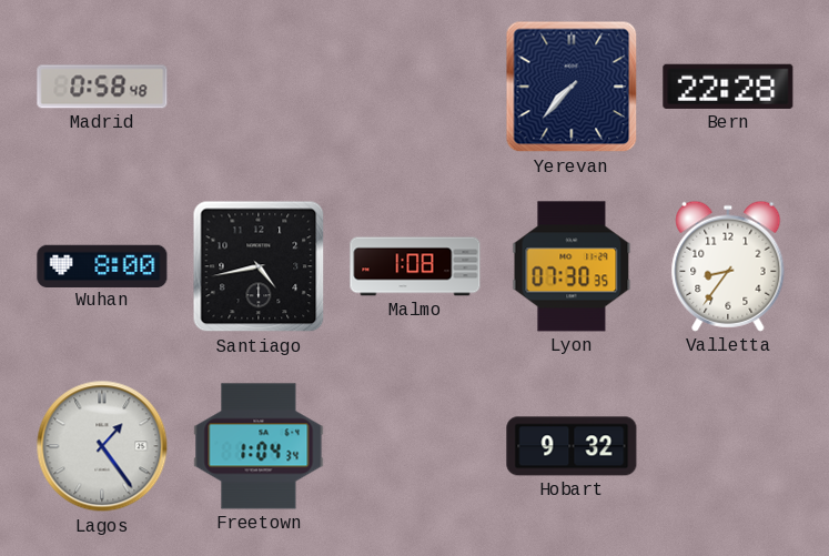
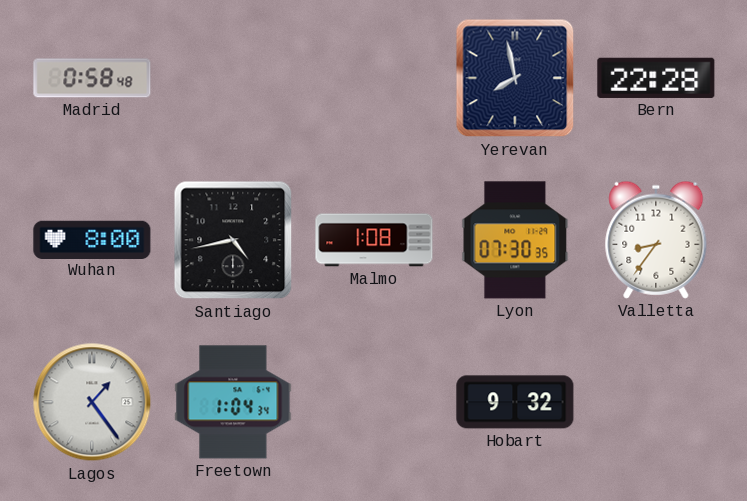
Yerevan: 7:37 -> 7:58
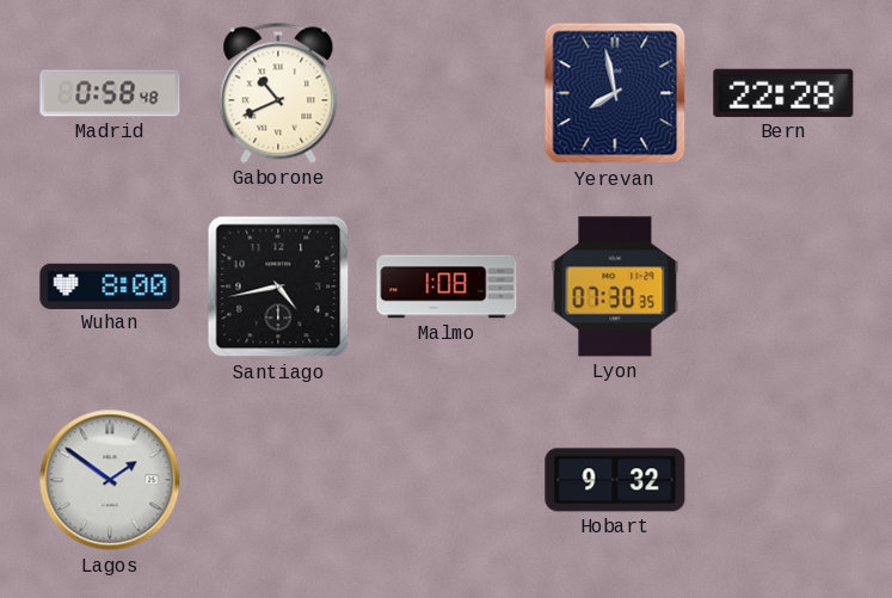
Gaborone: none -> 10:41
Valletta: 8:36 -> none
Lagos: 1:24 -> 1:51
Freetown: 1:04 -> none
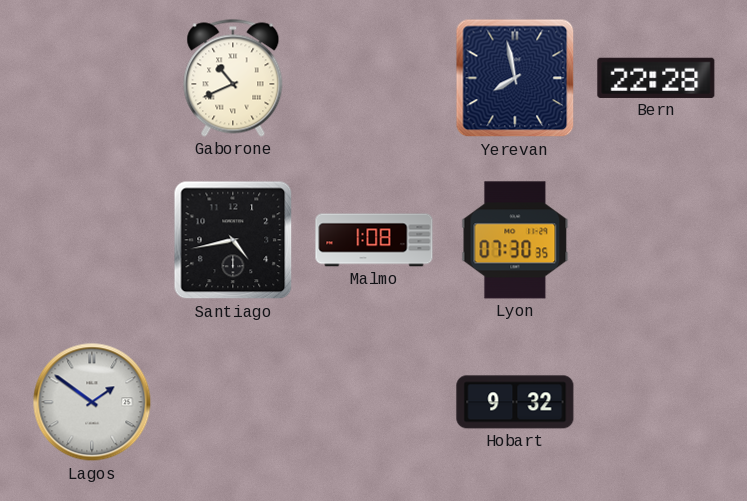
Madrid: 0:58 -> none
Wuhan: 8:00 -> none
